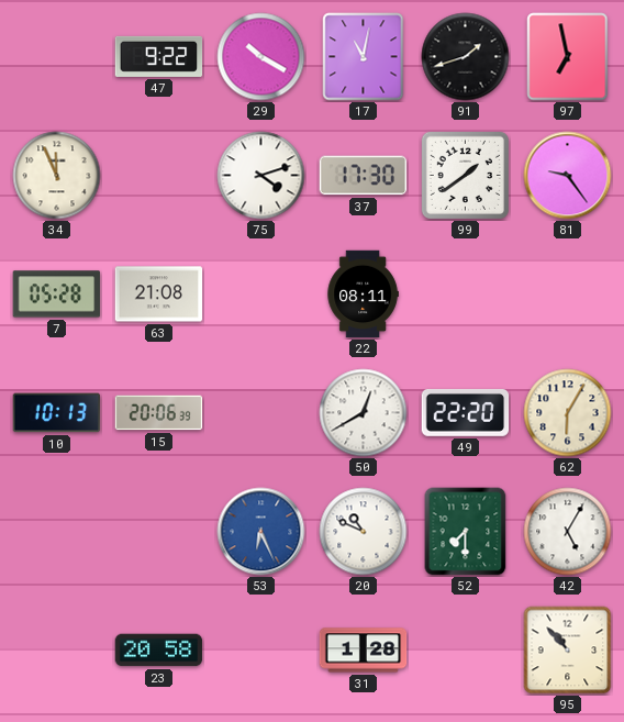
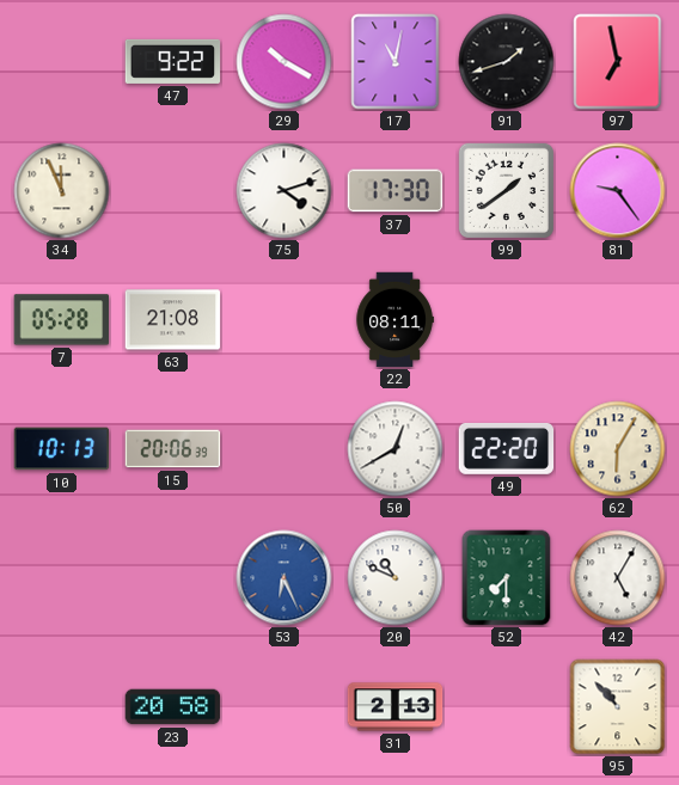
31: 1:28 -> 2:13
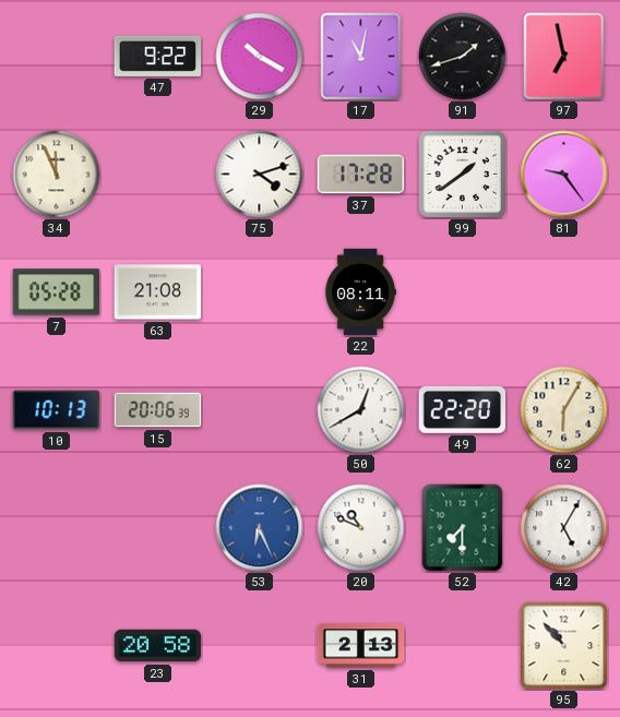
37: 17:30 -> 17:28
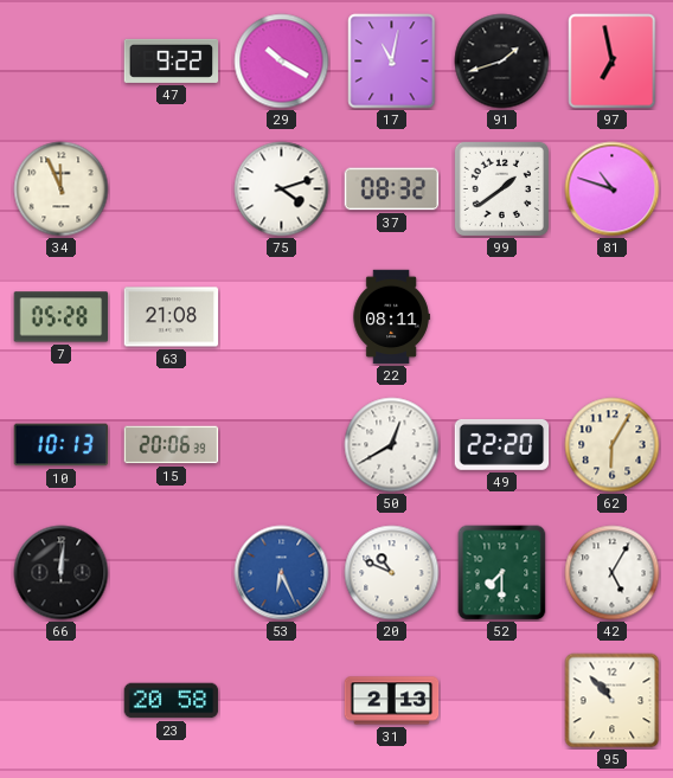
37: 17:28 -> 08:32
81: 9:24 -> 10:48
66: none -> 12:01
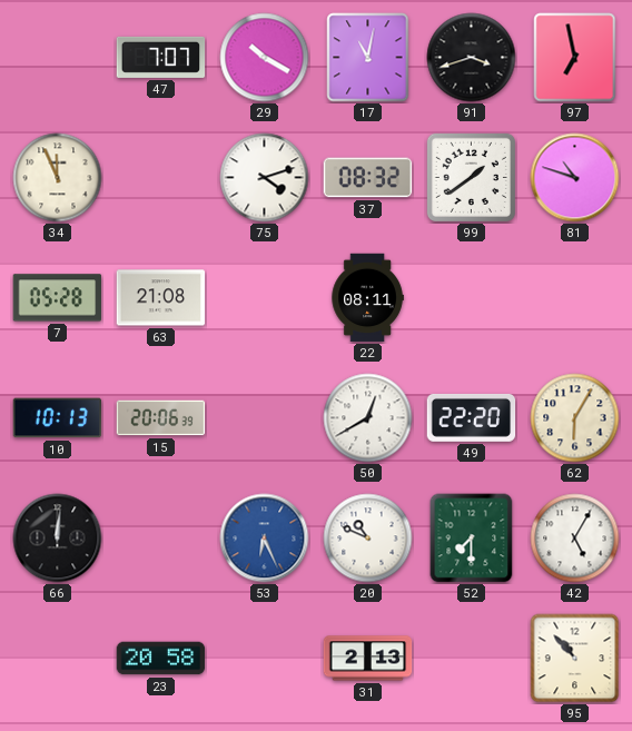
47: 9:22 -> 7:07
91: 1:42 -> 3:42
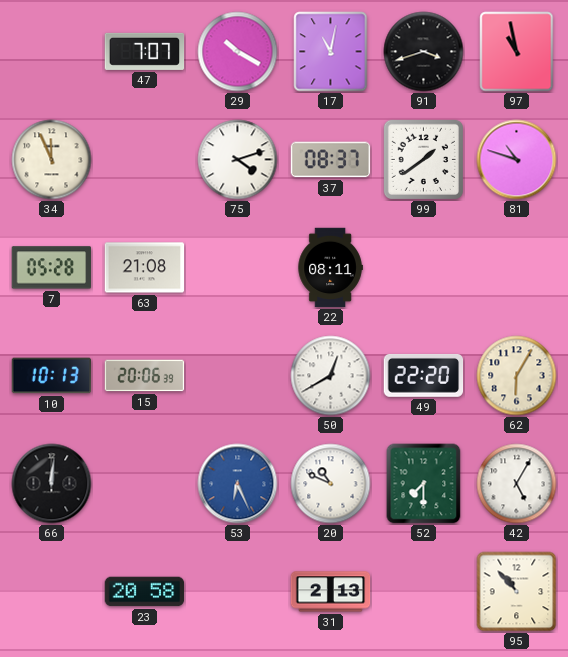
97: 6:58 -> 10:58
37: 08:32 -> 08:37
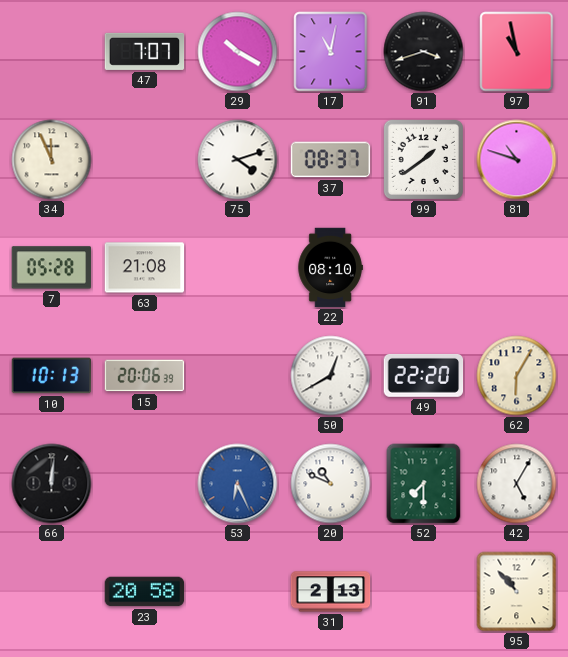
22: 08:11 -> 08:10
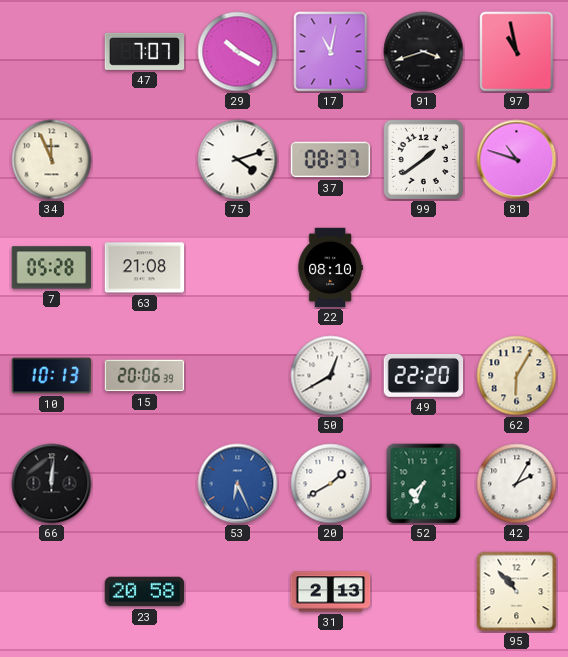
20: 10:49 -> 1:40
52: 7:30 -> 7:34
42: 5:05 -> 2:05
